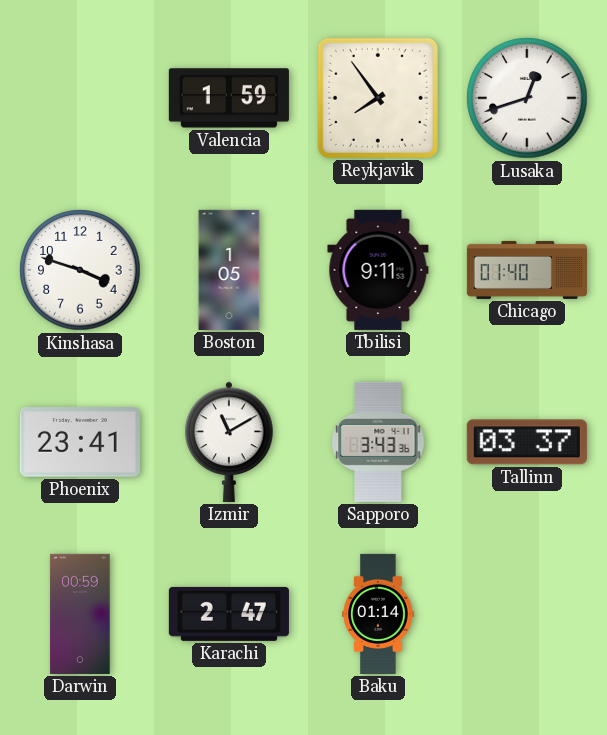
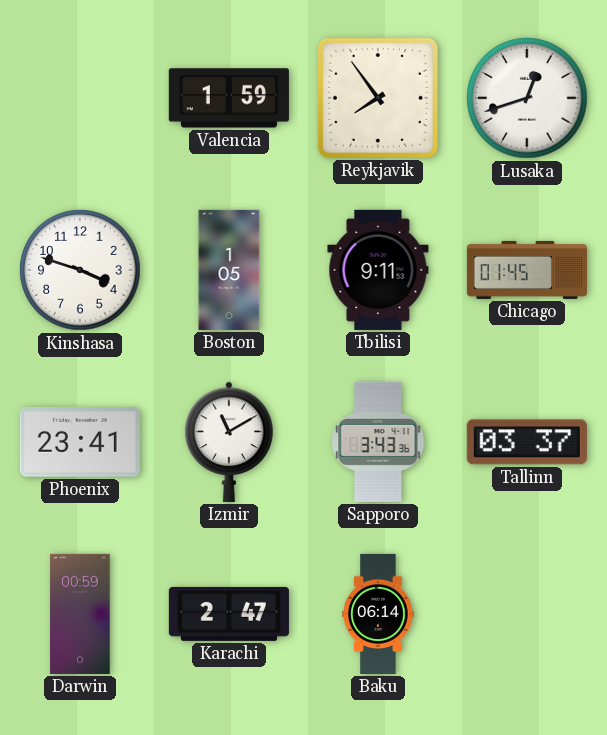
Chicago: 01:40 -> 01:45
Baku: 01:14 -> 06:14
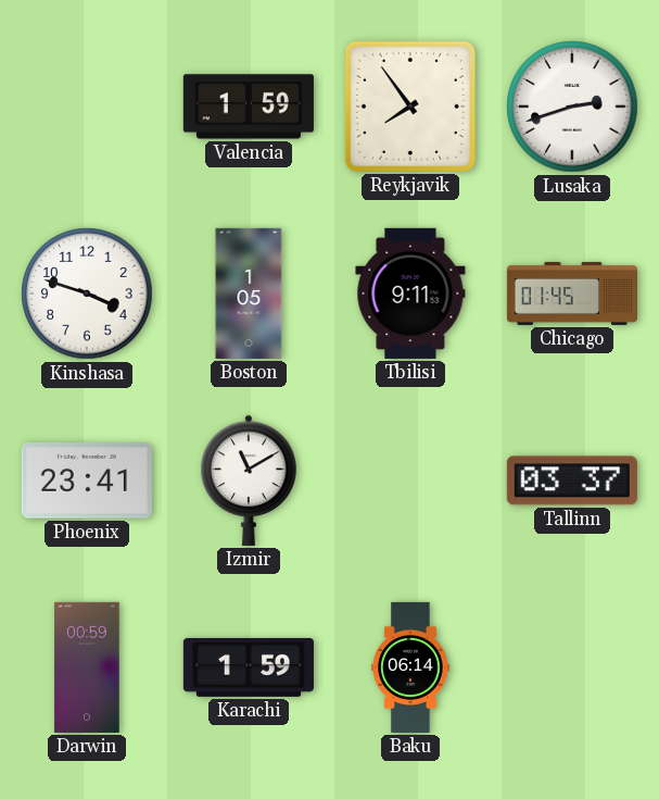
Lusaka: 12:42 -> 2:42
Sapporo: 3:43 -> none
Karachi: 2:47 -> 1:59
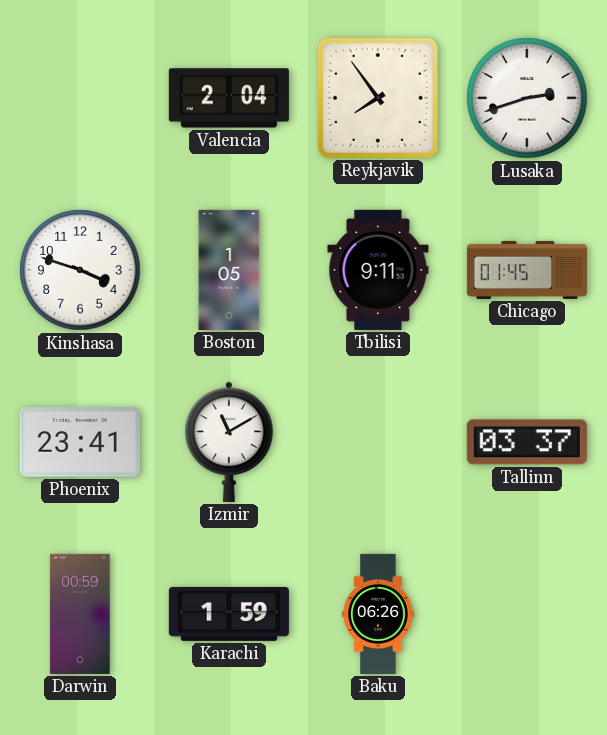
Valencia: 1:59 -> 2:04
Baku: 06:14 -> 06:26
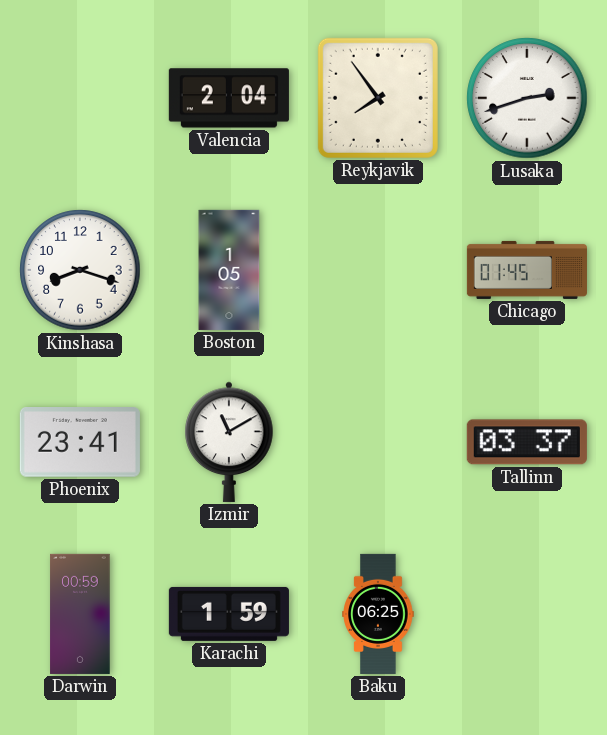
Kinshasa: 3:48 -> 8:18
Tbilisi: 9:11 -> none
Baku: 06:26 -> 06:25
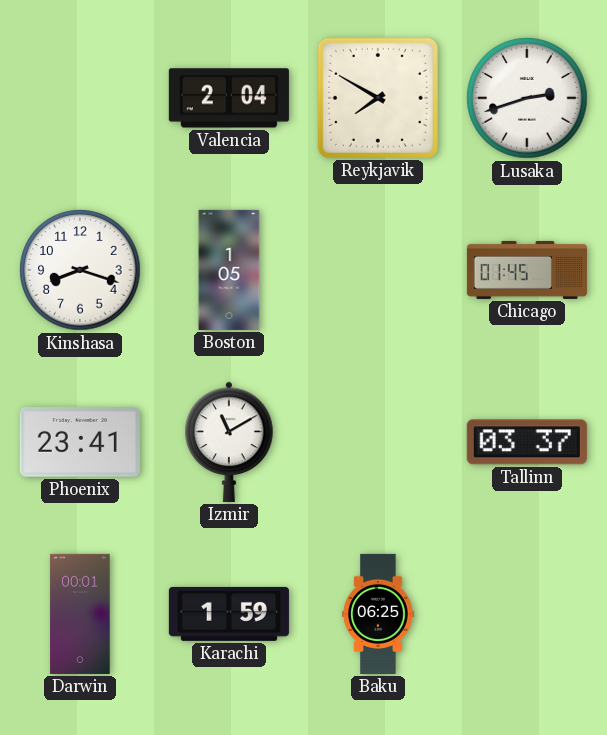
Reykjavik: 7:54 -> 7:50
Darwin: 00:59 -> 00:01
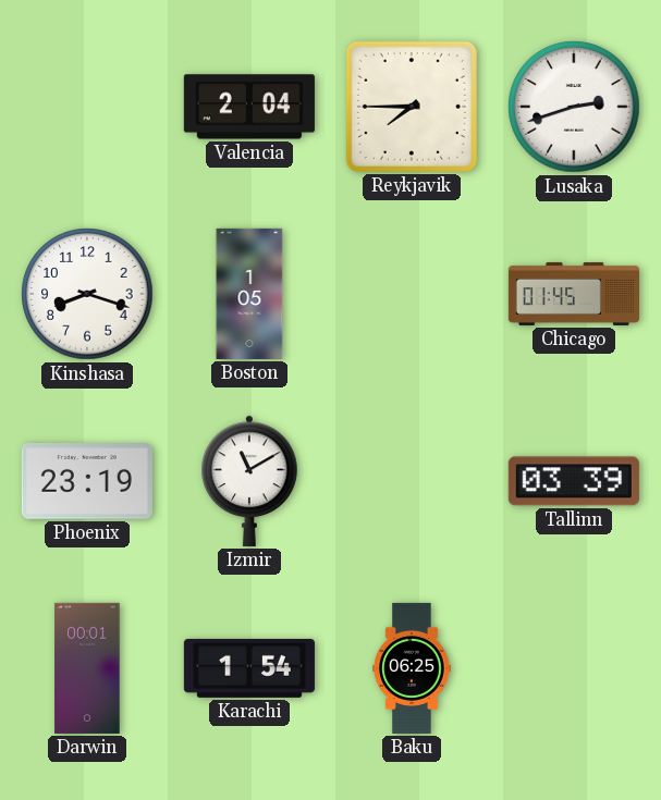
Reykjavik: 7:50 -> 7:45
Phoenix: 23:41 -> 23:19
Tallinn: 03:37 -> 03:39
Karachi: 1:59 -> 1:54
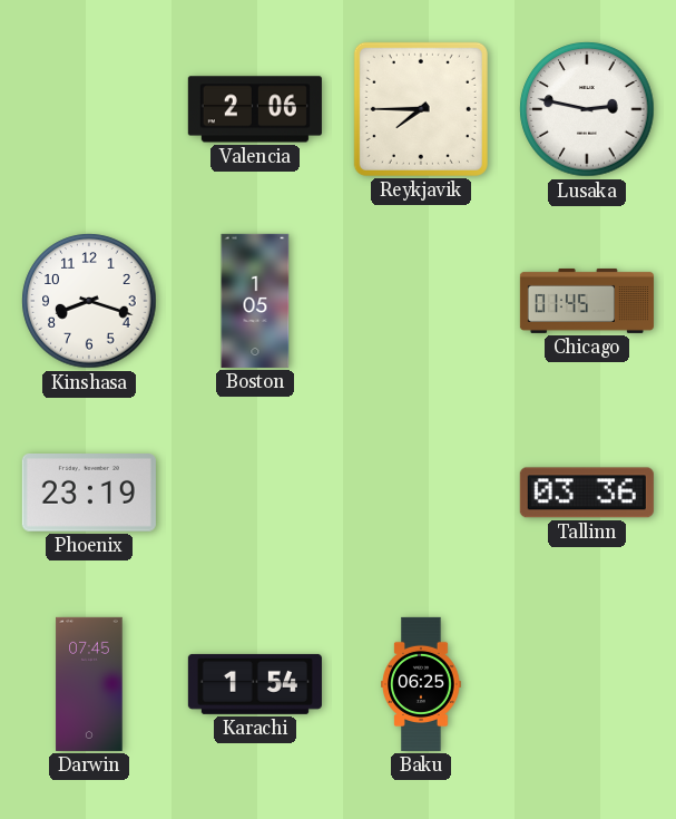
Valencia: 2:04 -> 2:06
Lusaka: 2:42 -> 2:47
Izmir: 11:10 -> none
Tallinn: 03:39 -> 03:36
Darwin: 00:01 -> 07:45
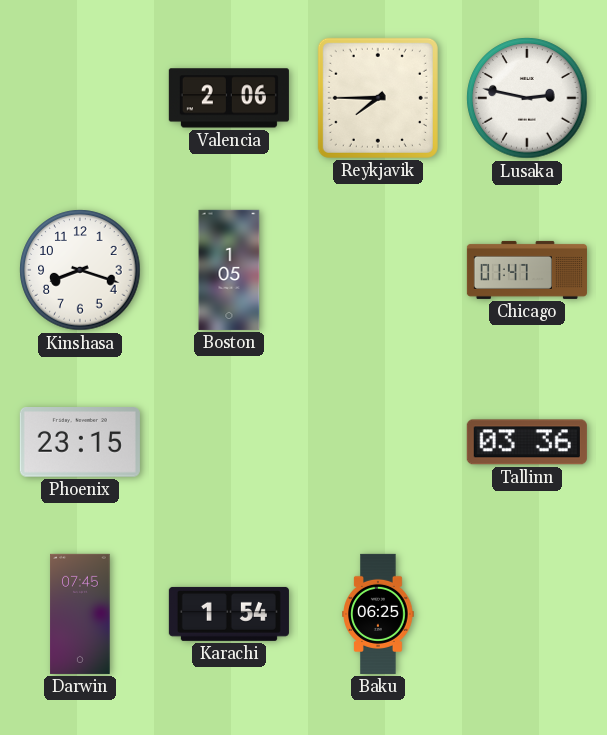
Chicago: 01:45 -> 01:47
Phoenix: 23:19 -> 23:15
